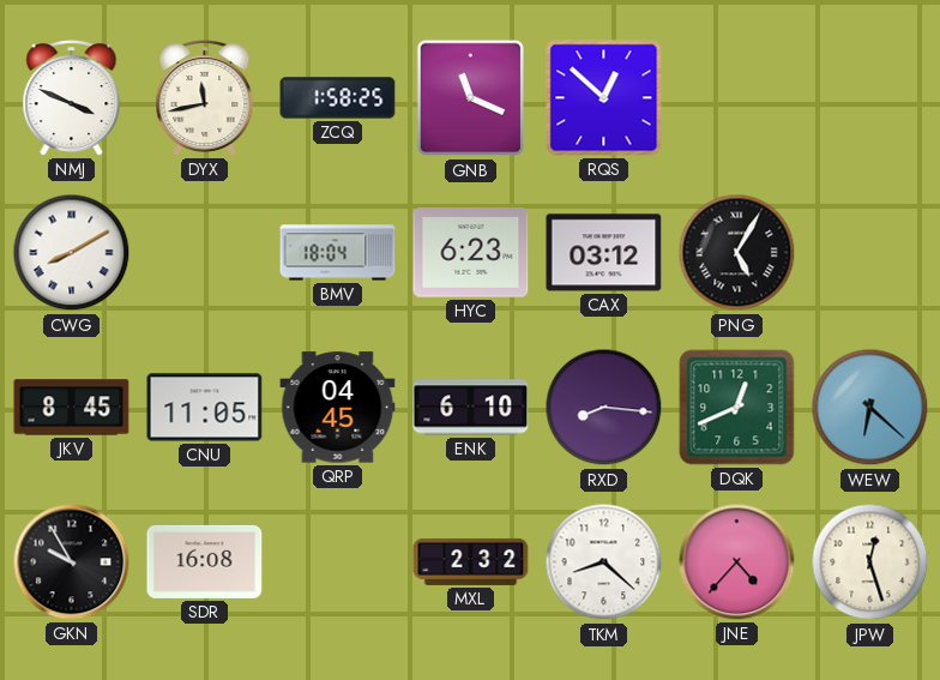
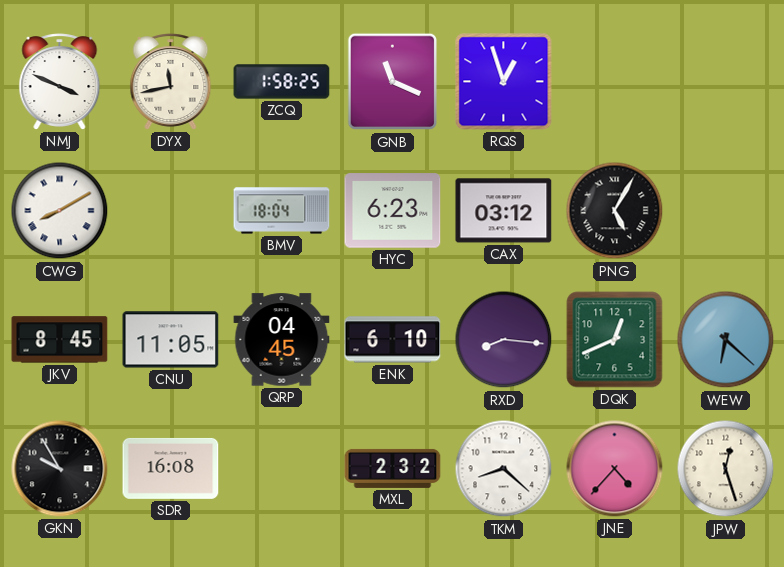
RQS: 12:52 -> 12:57
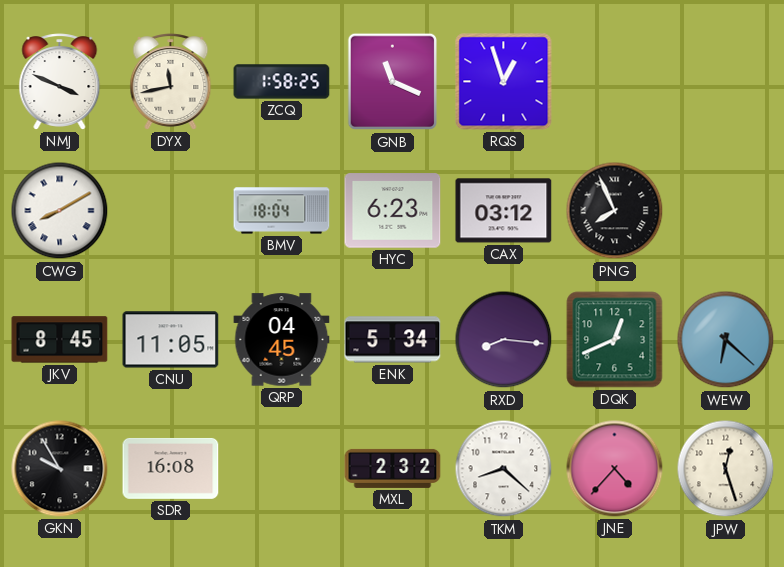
PNG: 5:05 -> 7:56
ENK: 6:10 -> 5:34
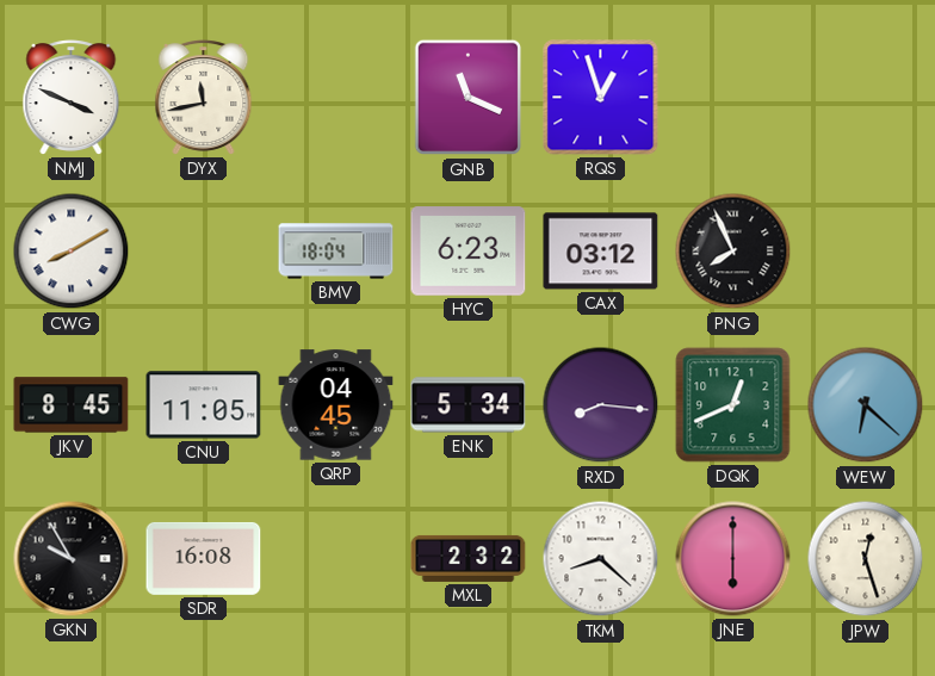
ZCQ: 1:58 -> none
JNE: 4:37 -> 6:00
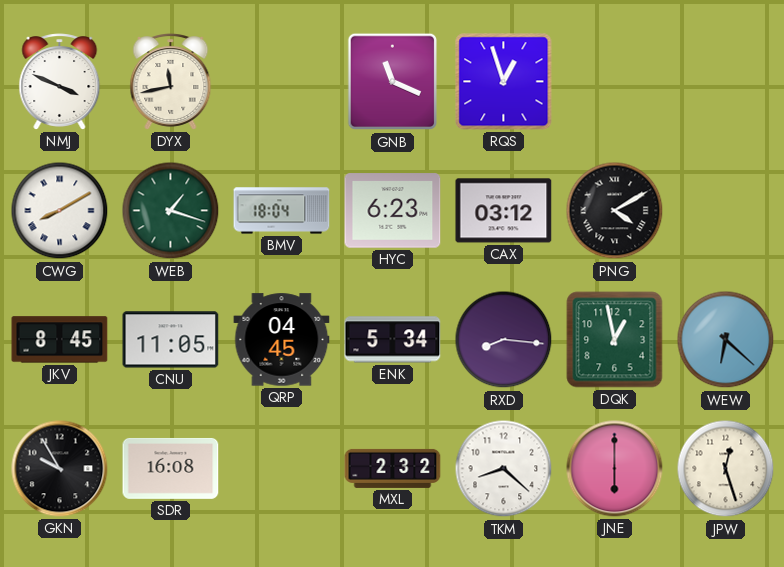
WEB: none -> 1:18
PNG: 7:56 -> 4:10
DQK: 12:41 -> 12:58
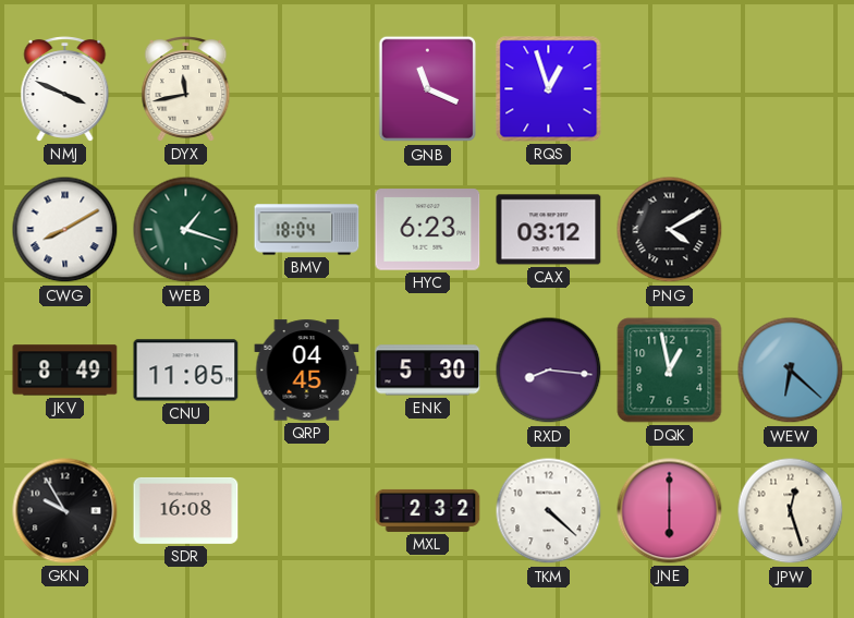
JKV: 8:45 -> 8:49
ENK: 5:34 -> 5:30
TKM: 8:22 -> 4:22
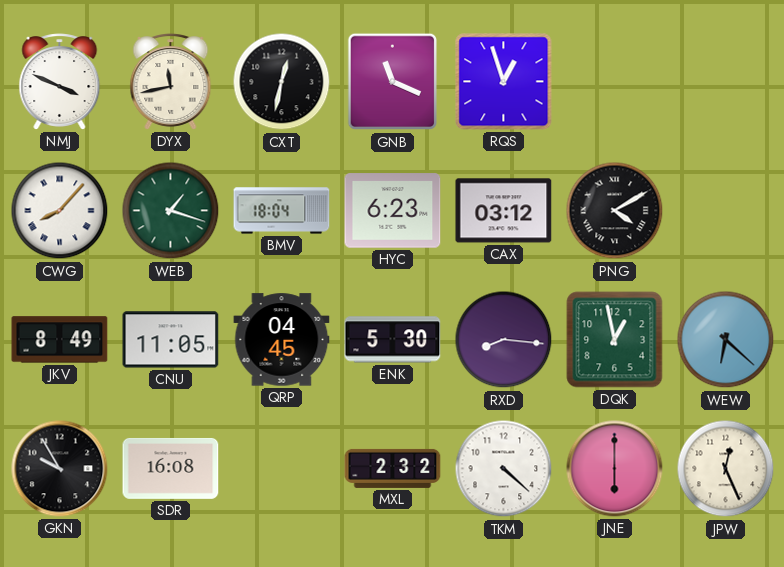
CXT: none -> 12:32
CWG: 8:10 -> 8:07
JPW: 12:27 -> 12:26
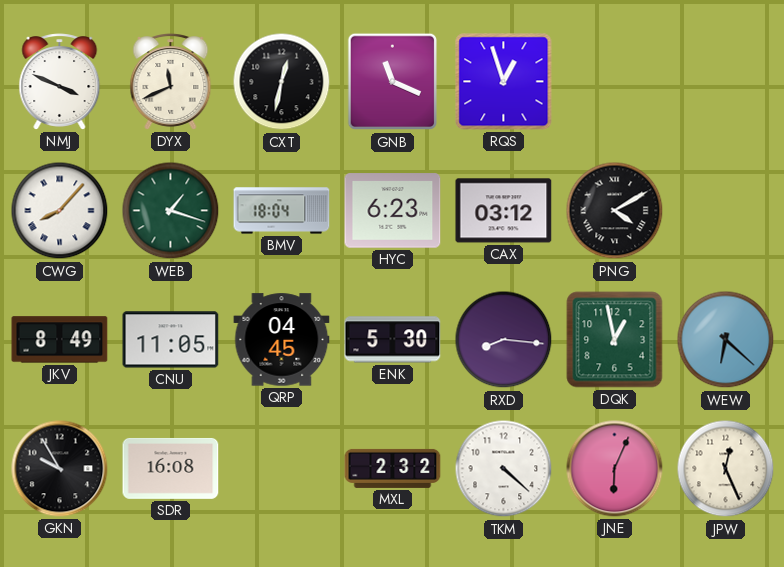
DYX: 11:43 -> 11:41
JNE: 6:00 -> 6:04
